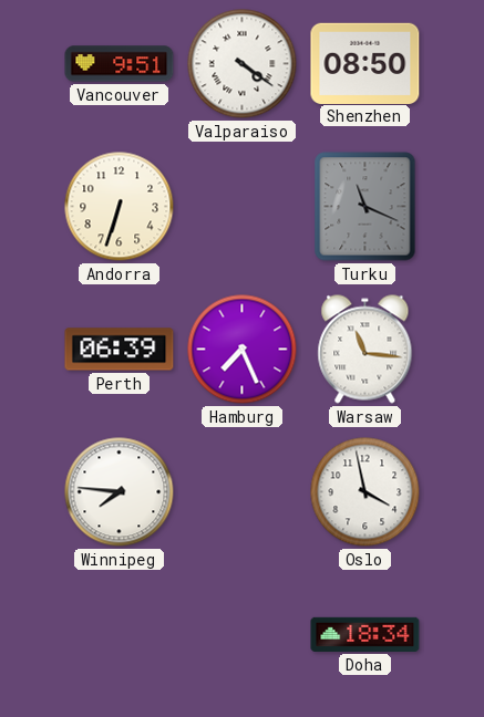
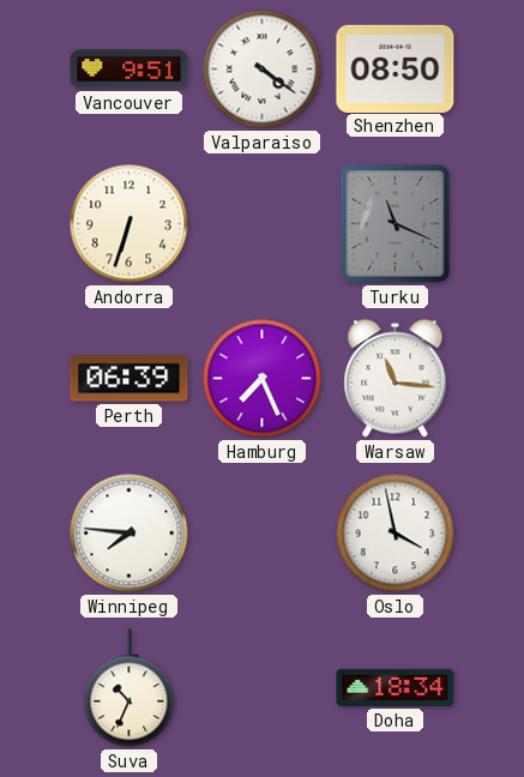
Suva: none -> 10:34
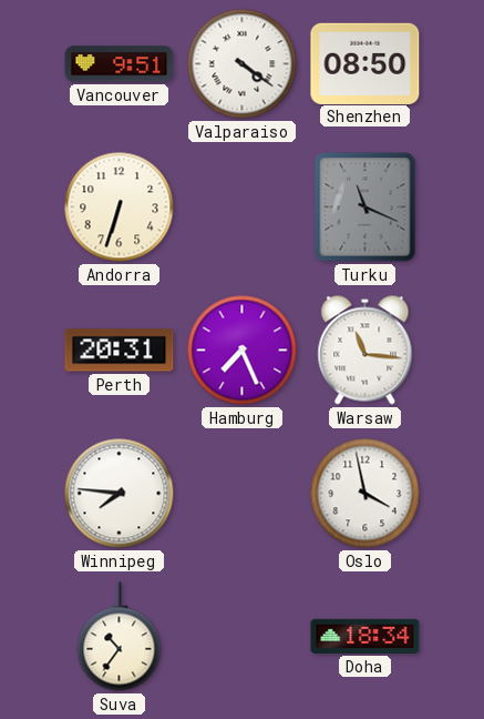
Perth: 06:39 -> 20:31
Suva: 10:34 -> 10:36
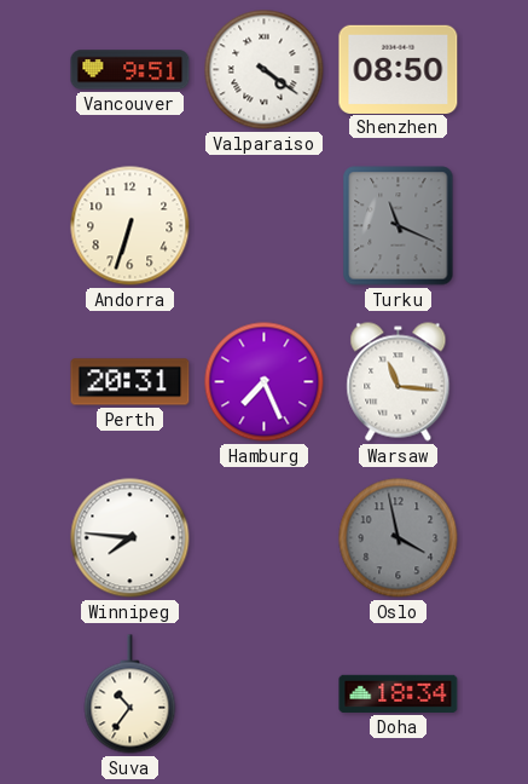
Oslo dial: white -> grey
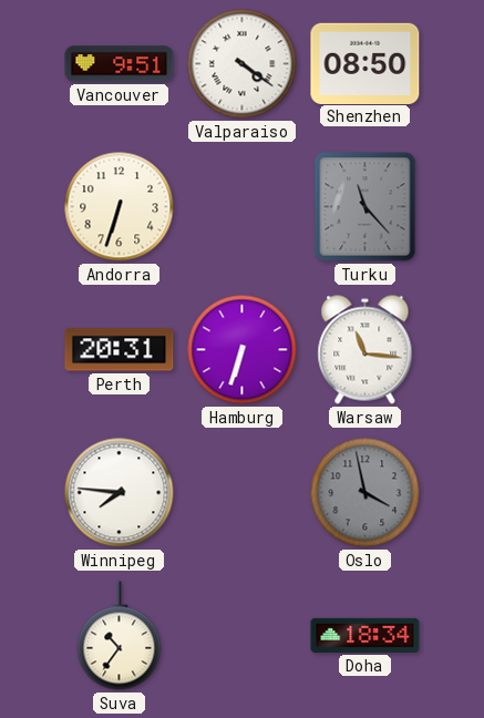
Turku: 11:19 -> 11:23
Hamburg: 7:26 -> 6:33
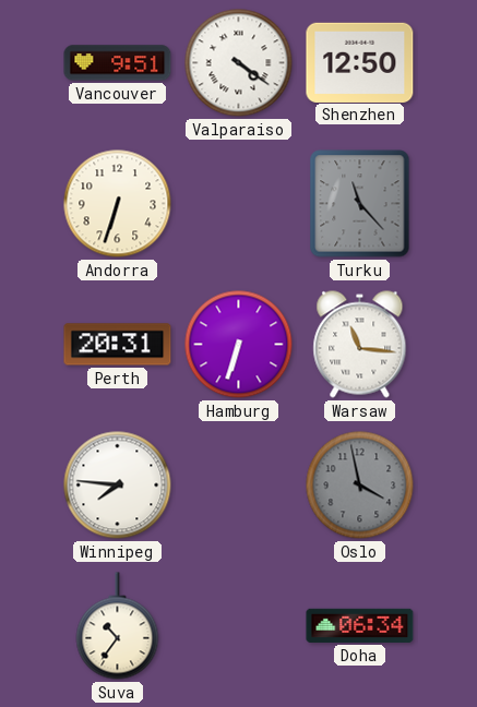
Shenzhen: 08:50 -> 12:50
Doha: 18:34 -> 06:34
